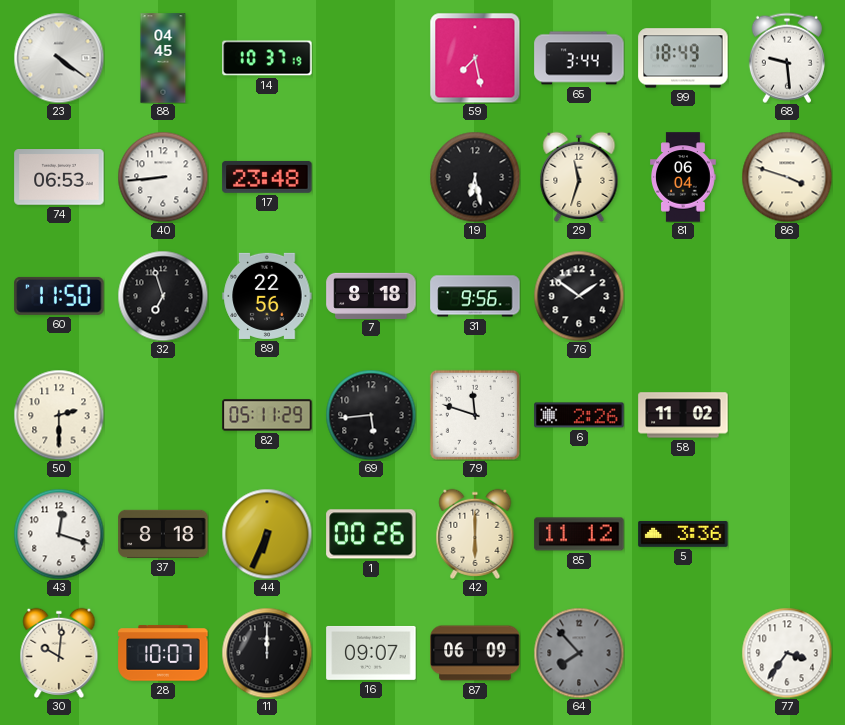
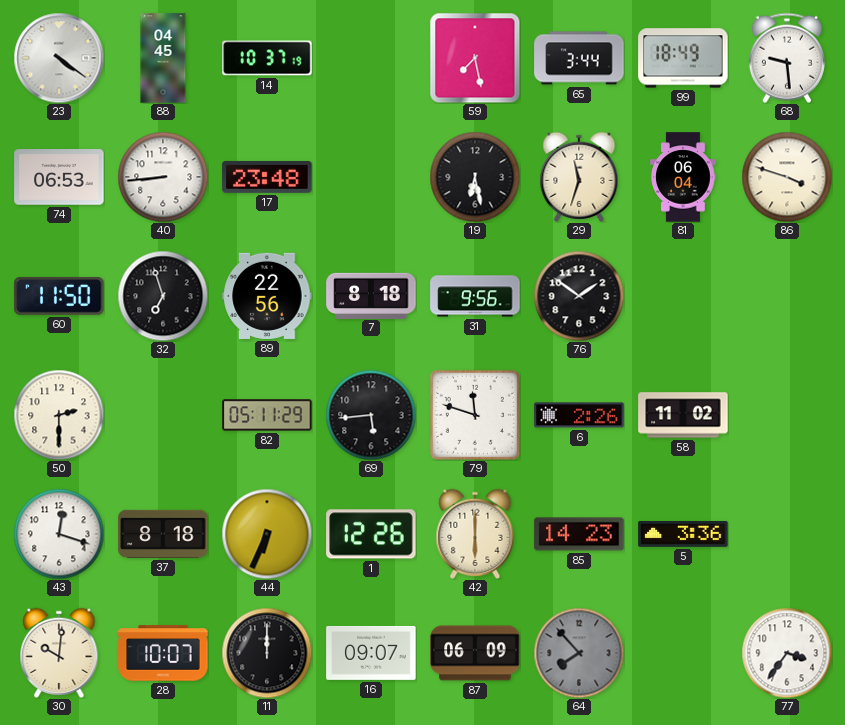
1: 00:26 -> 12:26
85: 11:12 -> 14:23
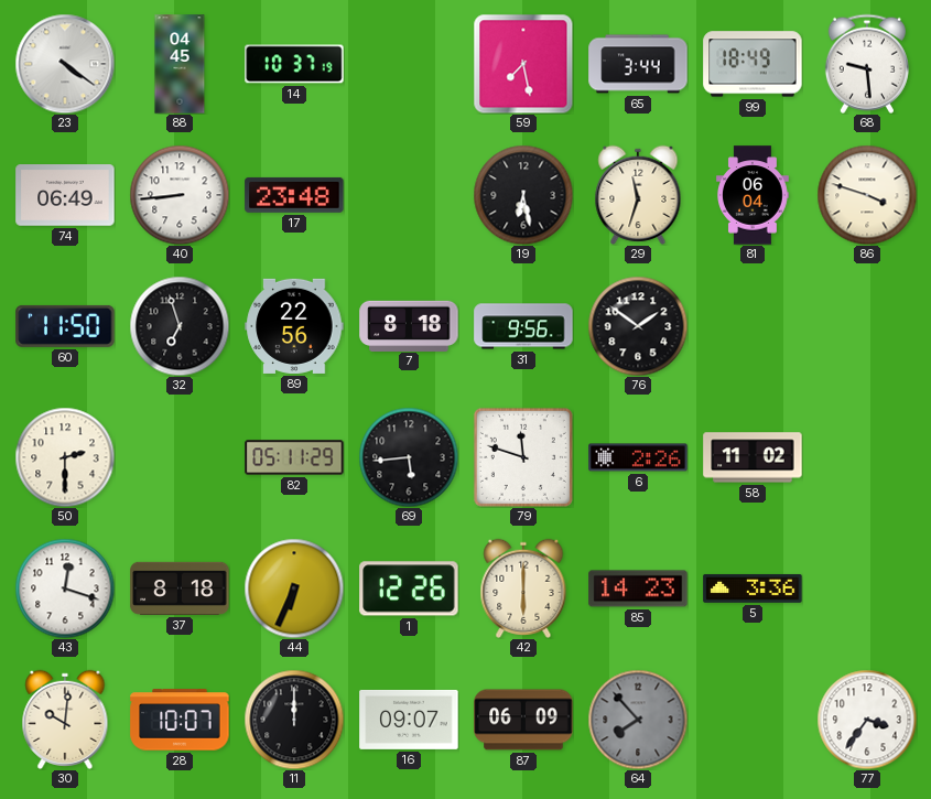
74: 06:53 -> 06:49
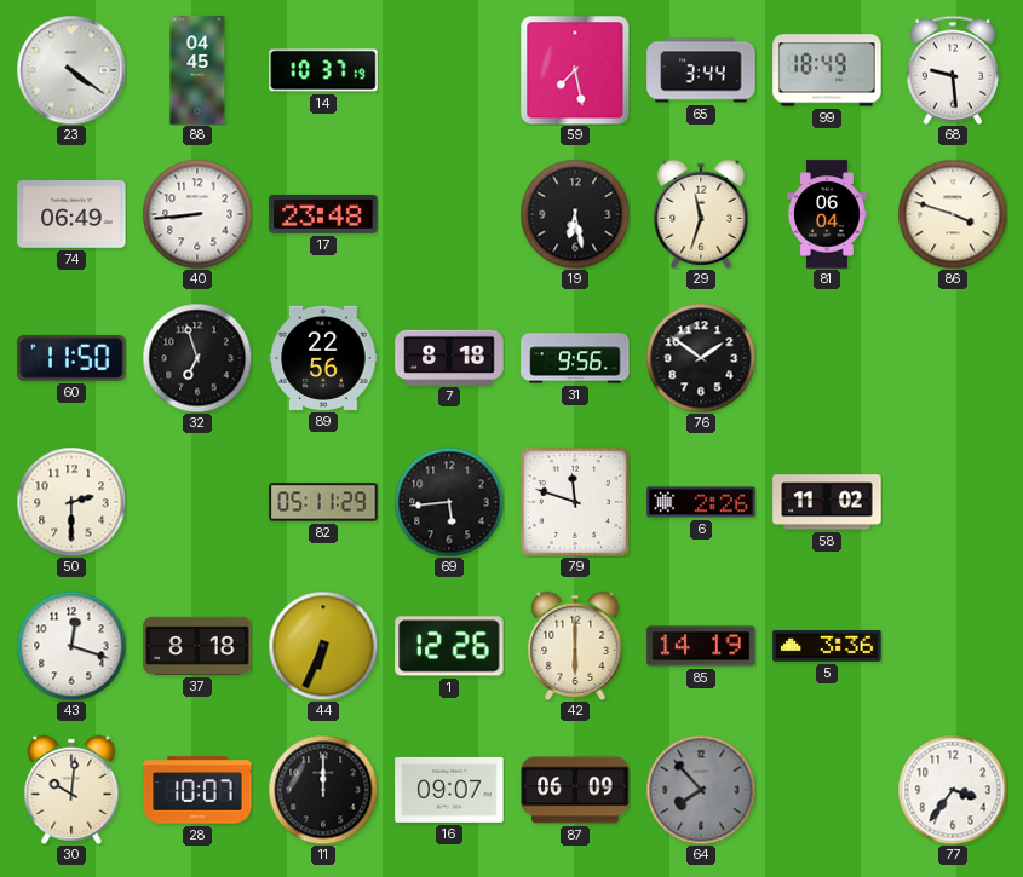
85: 14:23 -> 14:19
